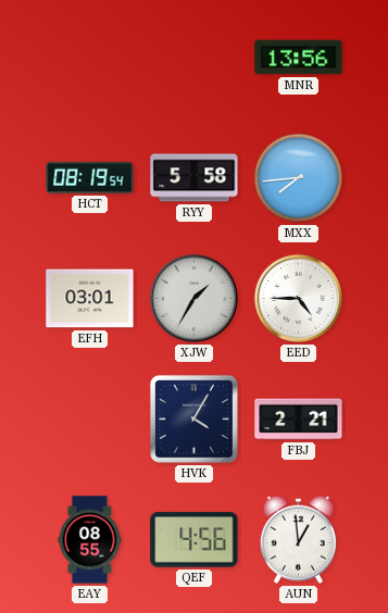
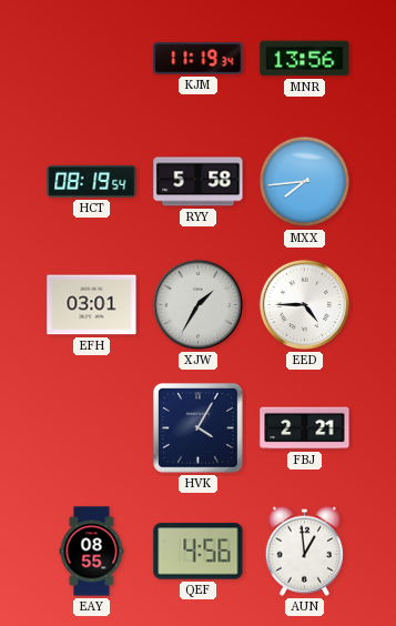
KJM: none -> 11:19
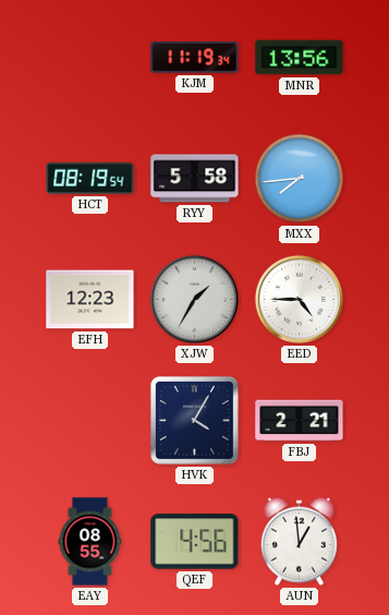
EFH: 03:01 -> 12:23
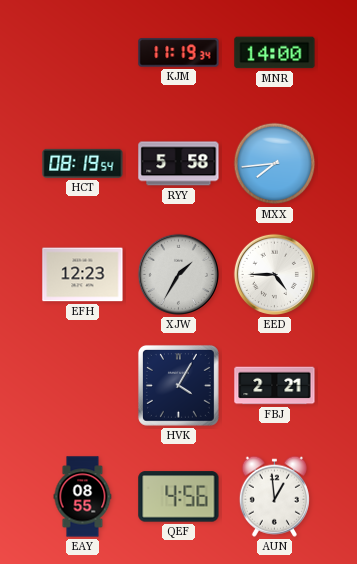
MNR: 13:56 -> 14:00
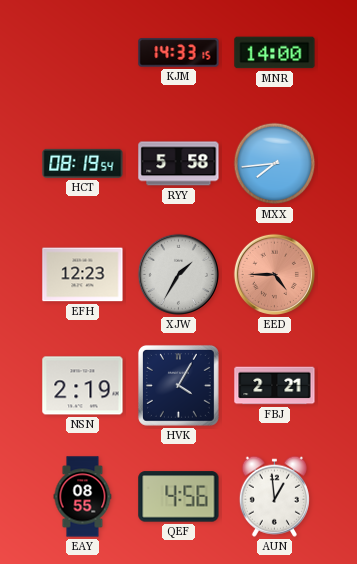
KJM: 11:19 -> 14:33
EED dial: white -> salmon
NSN: none -> 2:19
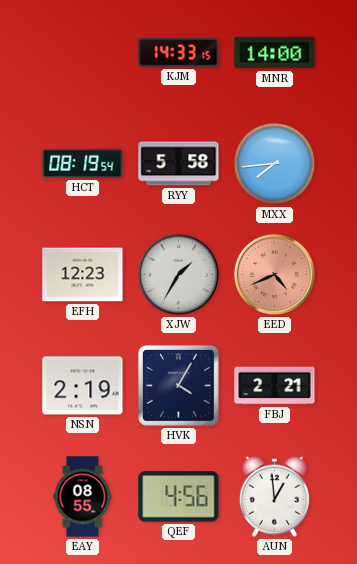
EED: 4:45 -> 4:41
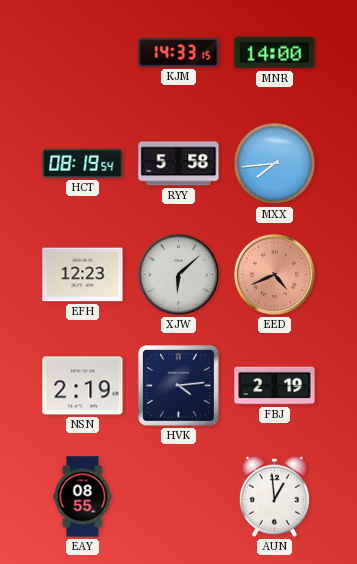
XJW: 1:35 -> 6:08
HVK: 4:05 -> 4:14
FBJ: 2:21 -> 2:19
QEF: 4:56 -> none
